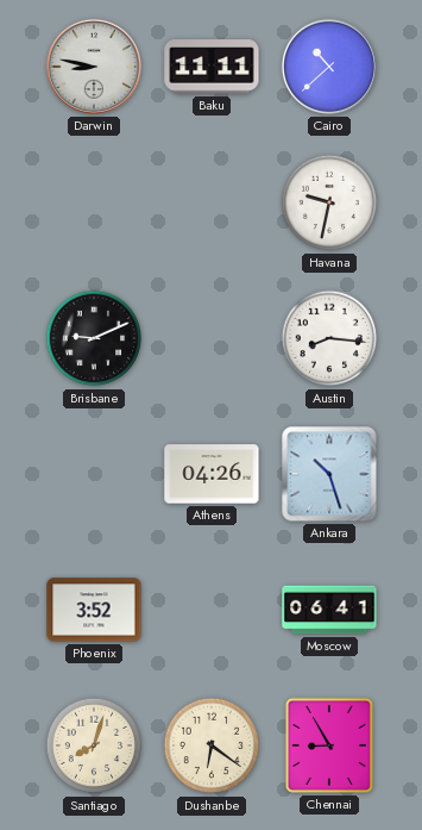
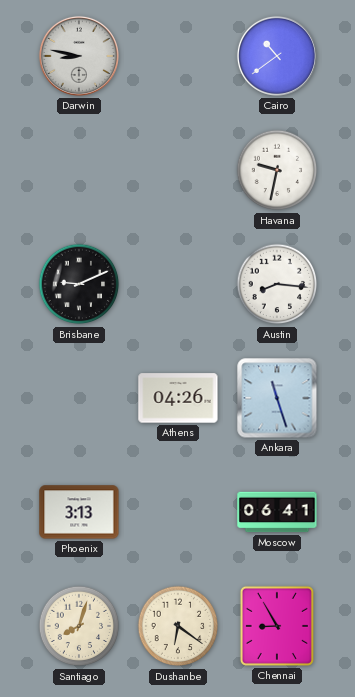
Baku: 11:11 -> none
Cairo: 10:38 -> 10:39
Ankara: 10:27 -> 11:27
Phoenix: 3:52 -> 3:13
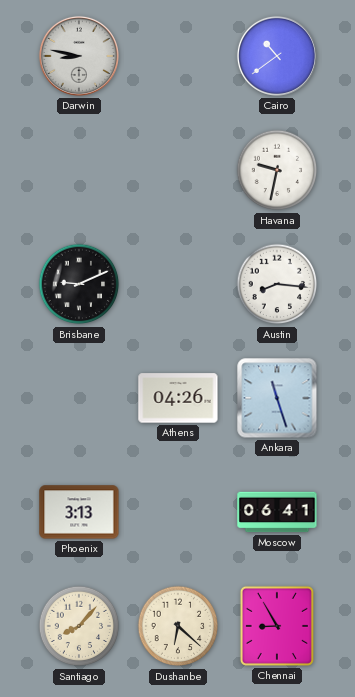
Santiago: 8:03 -> 8:07
Dushanbe: 6:21 -> 6:22
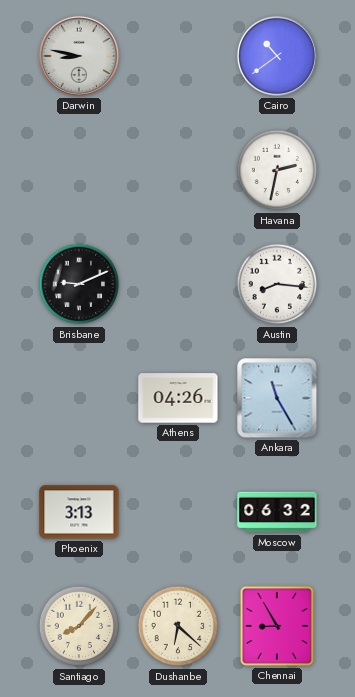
Havana: 9:32 -> 2:32
Ankara: 11:27 -> 11:25
Moscow: 06:41 -> 06:32
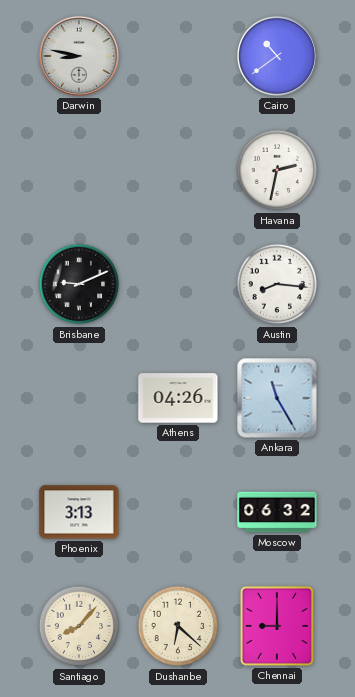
Chennai: 8:55 -> 9:00
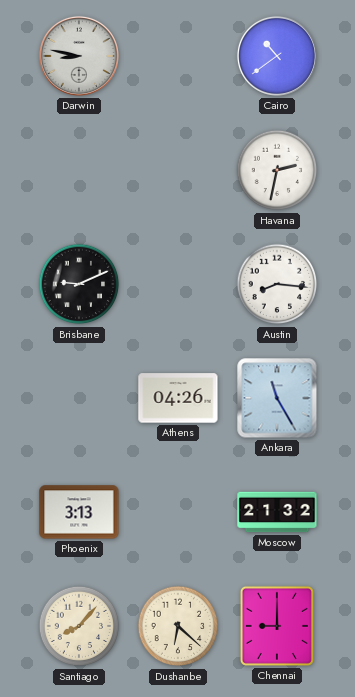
Moscow: 06:32 -> 21:32
